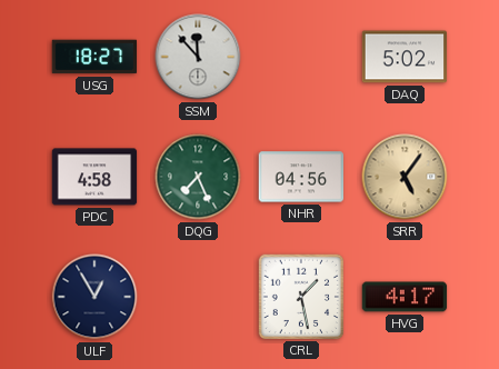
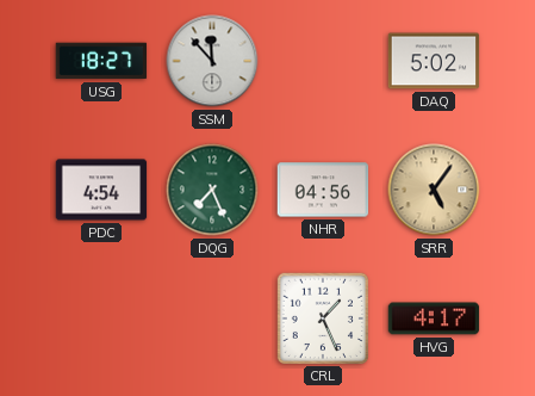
PDC: 4:58 -> 4:54
ULF: 12:55 -> none
CRL: 1:28 -> 1:26
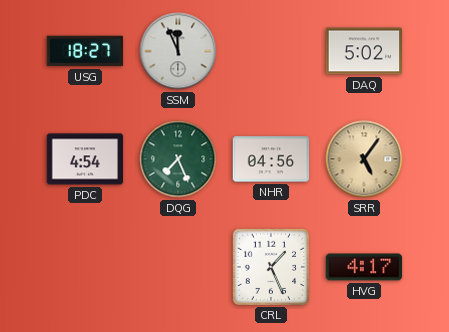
SSM: 11:53 -> 11:56
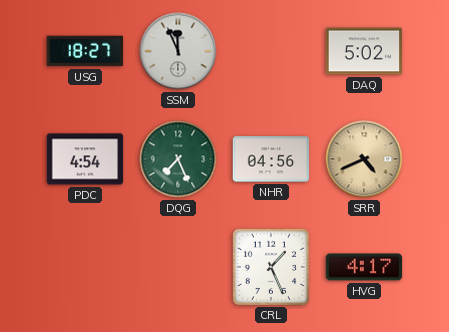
SRR: 5:06 -> 4:41
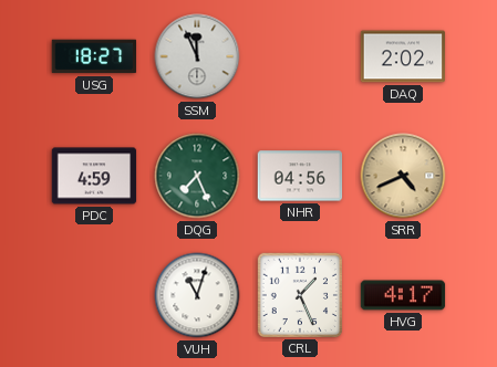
DAQ: 5:02 -> 2:02
PDC: 4:54 -> 4:59
VUH: none -> 11:03
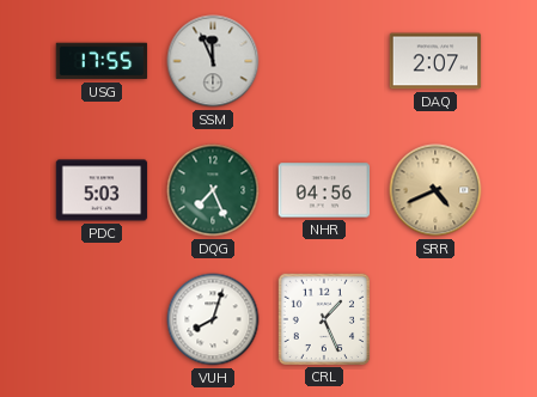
USG: 18:27 -> 17:55
DAQ: 2:02 -> 2:07
PDC: 4:59 -> 5:03
VUH: 11:03 -> 8:03
HVG: 4:17 -> none
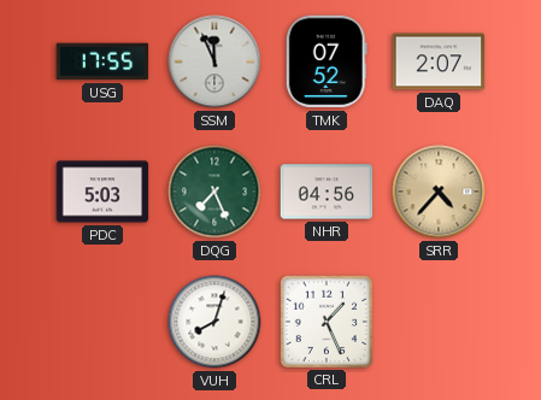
TMK: none -> 07:52
SRR: 4:41 -> 4:37
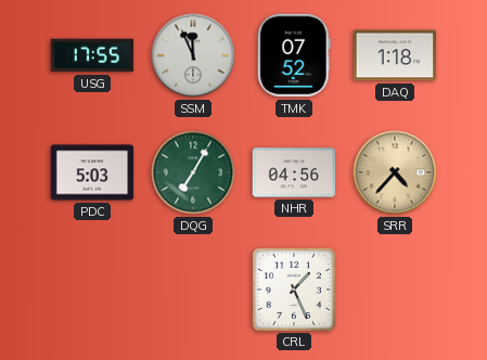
DAQ: 2:07 -> 1:18
DQG: 7:26 -> 7:05
VUH: 8:03 -> none
